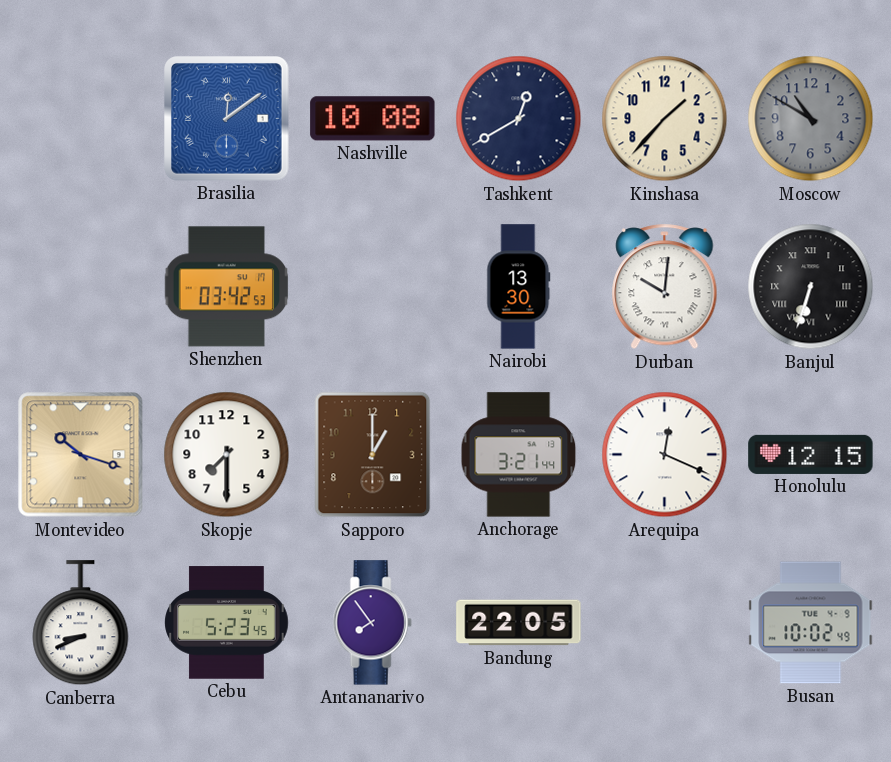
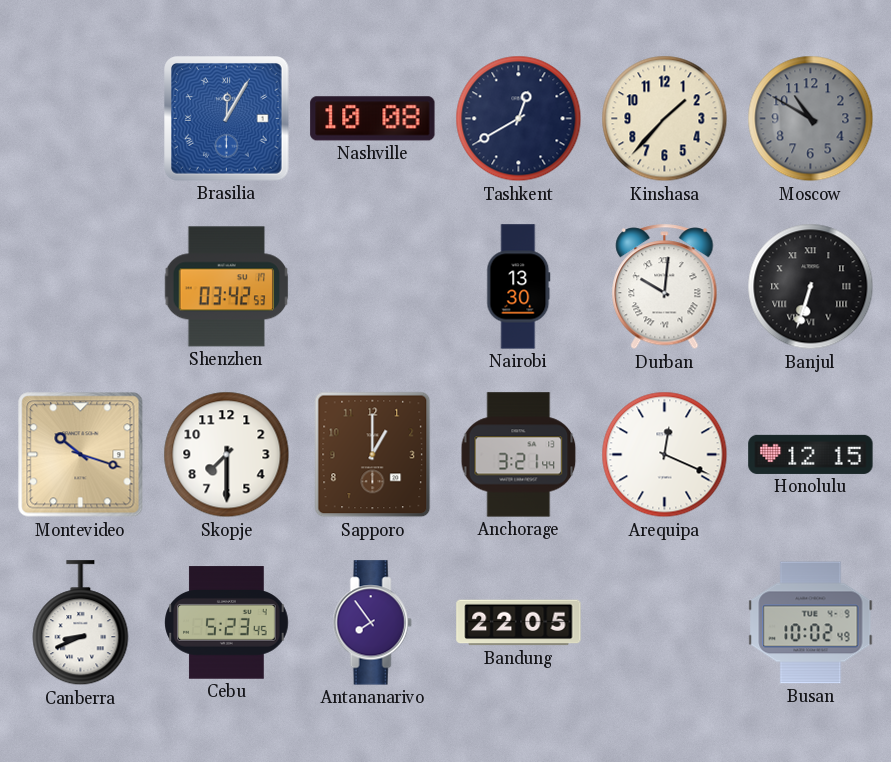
Brasilia: 12:09 -> 12:05
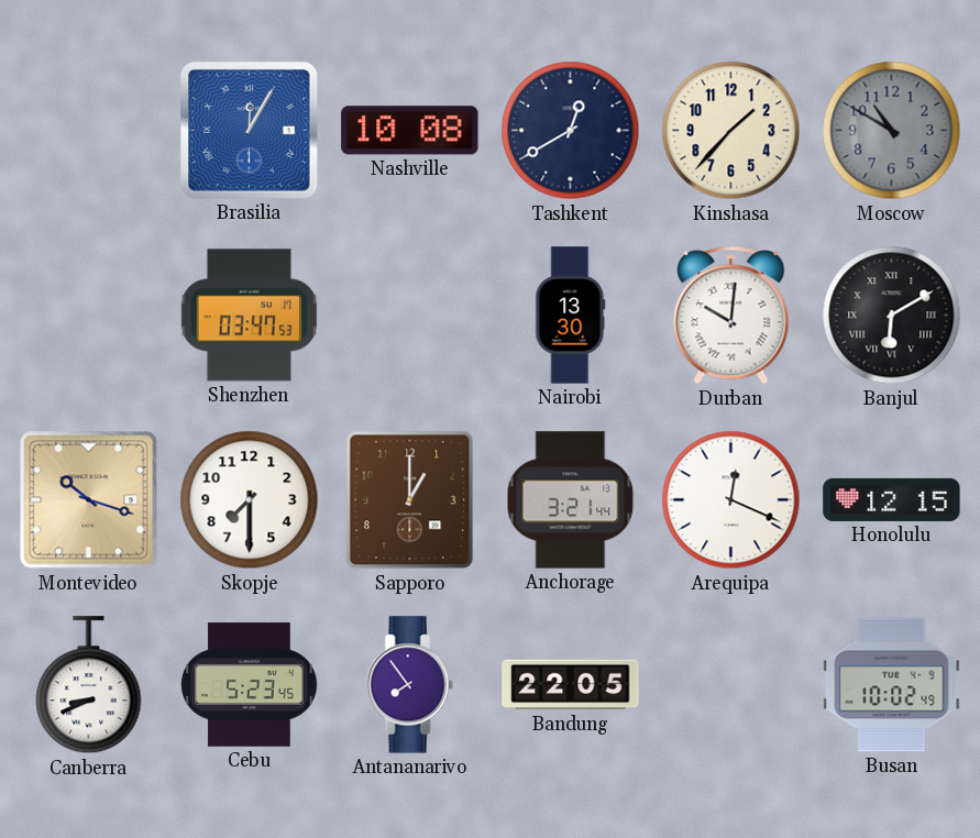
Shenzhen: 03:42 -> 03:47
Banjul: 6:33 -> 6:10
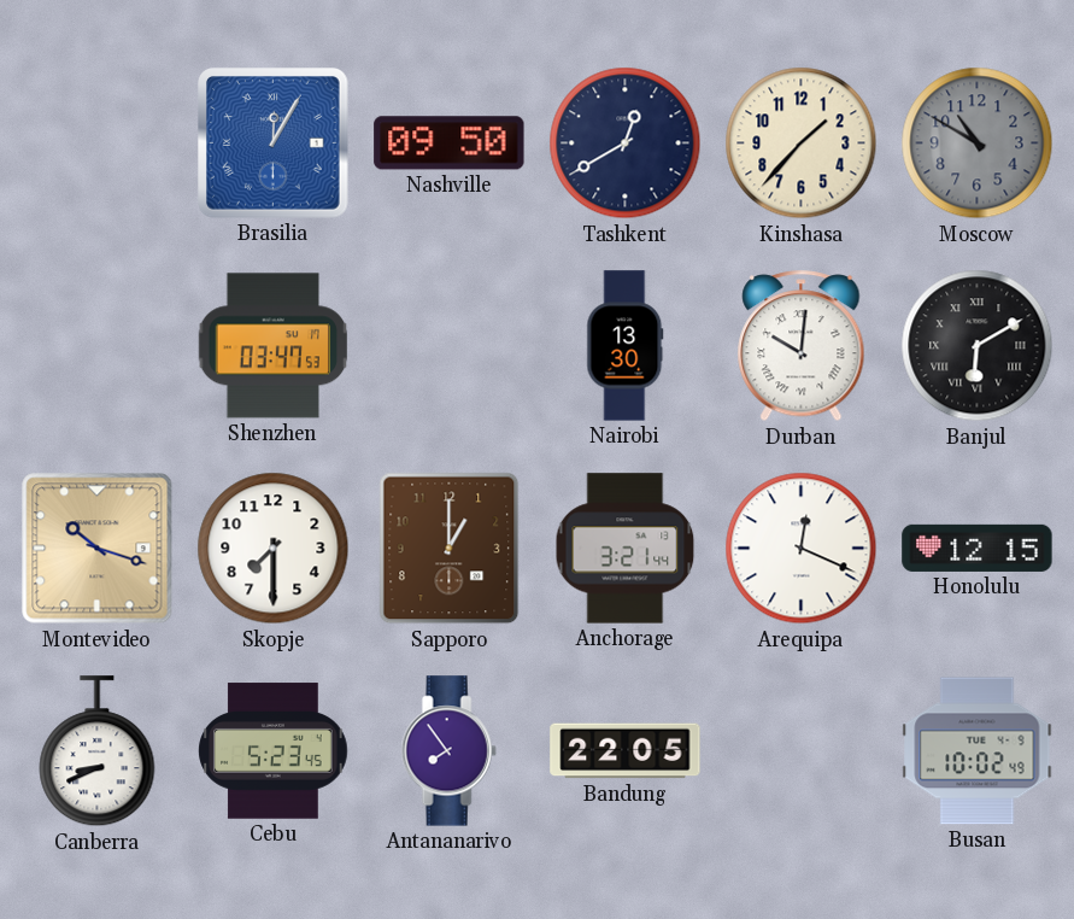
Nashville: 10:08 -> 09:50
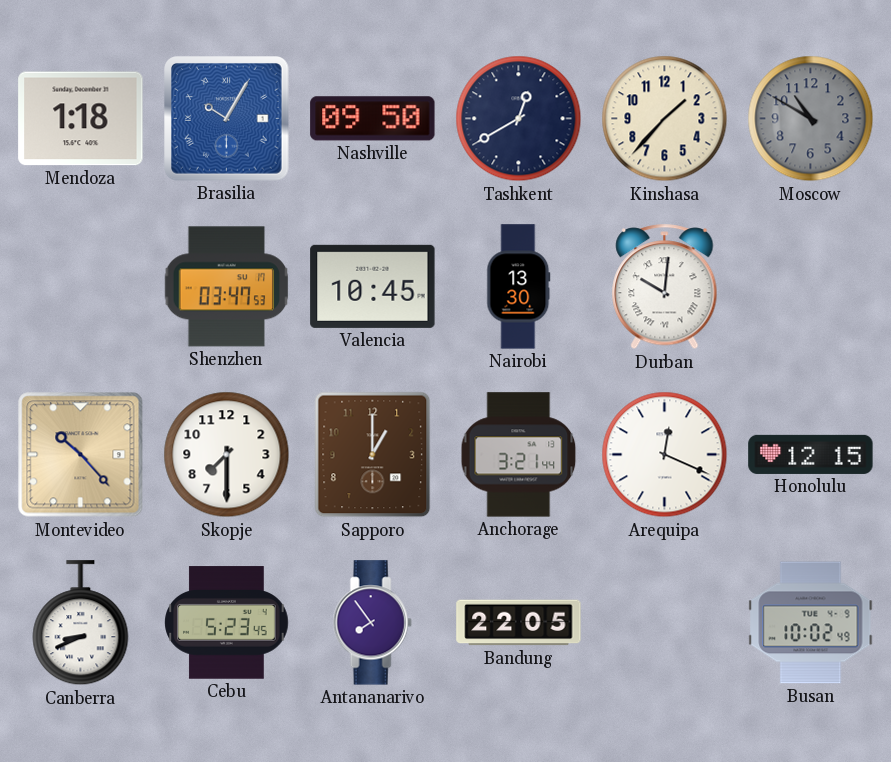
Mendoza: none -> 1:18
Brasilia: 12:05 -> 10:05
Valencia: none -> 10:45
Banjul: 6:10 -> none
Montevideo: 10:18 -> 10:23
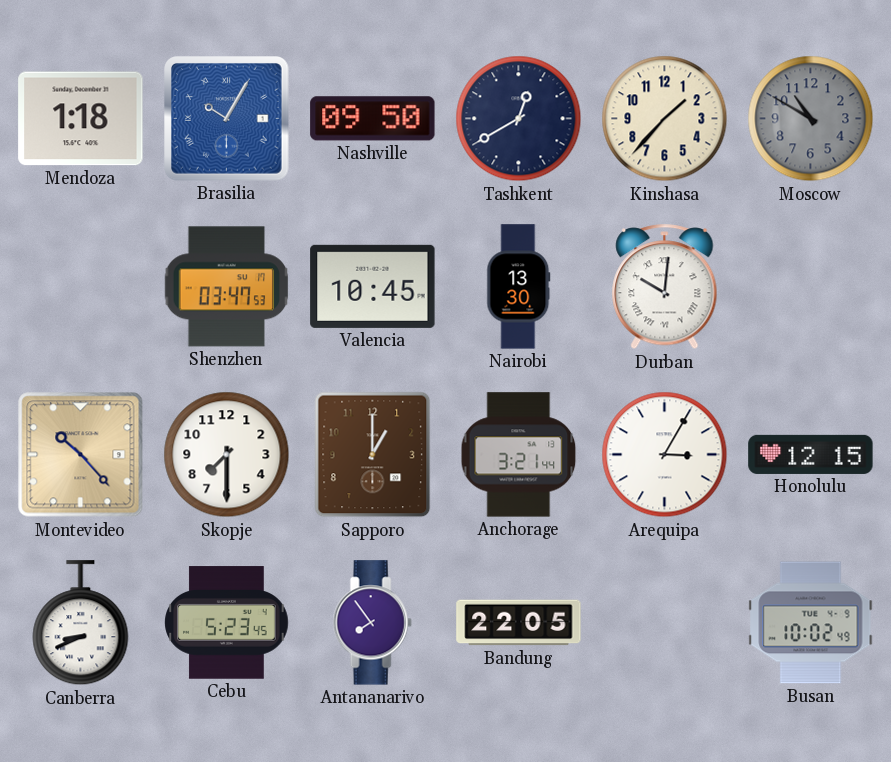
Arequipa: 12:19 -> 3:05
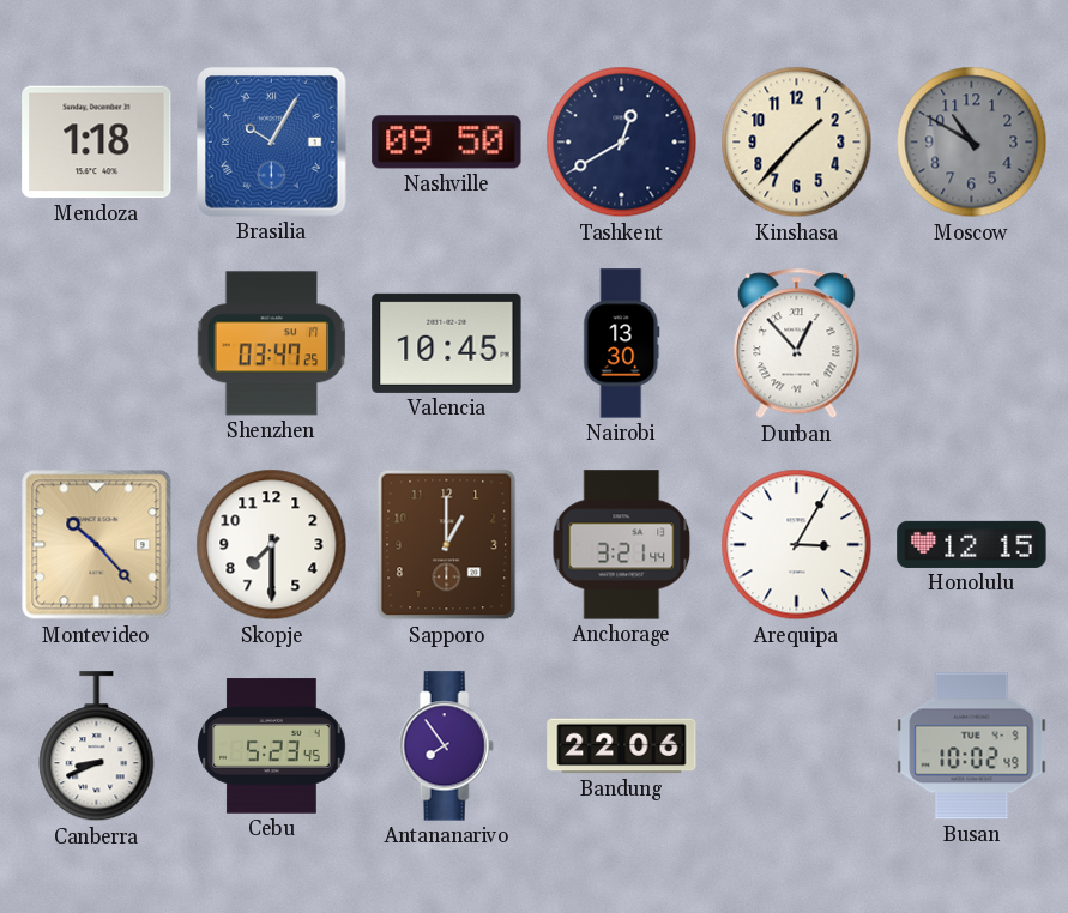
Shenzhen: 03:47:53 -> 03:47:25
Durban: 10:01 -> 12:53
Bandung: 22:05 -> 22:06
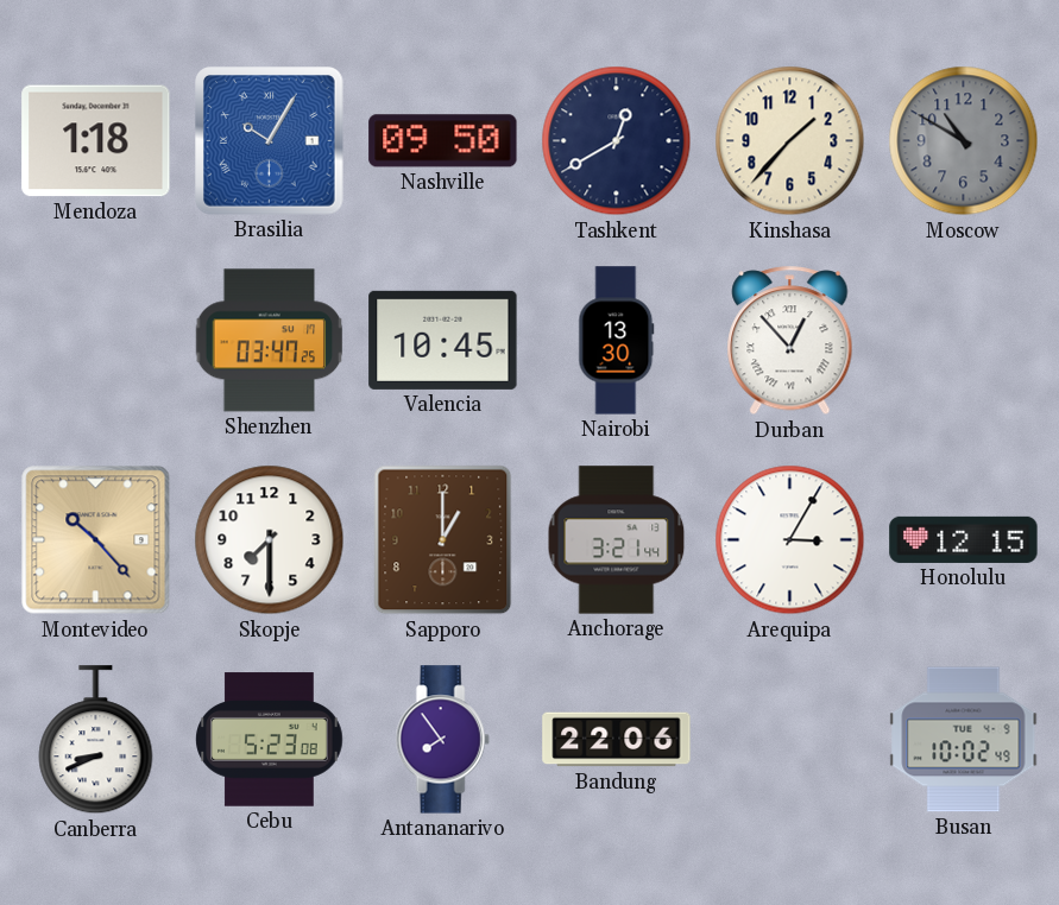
Cebu: 5:23:45 -> 5:23:08
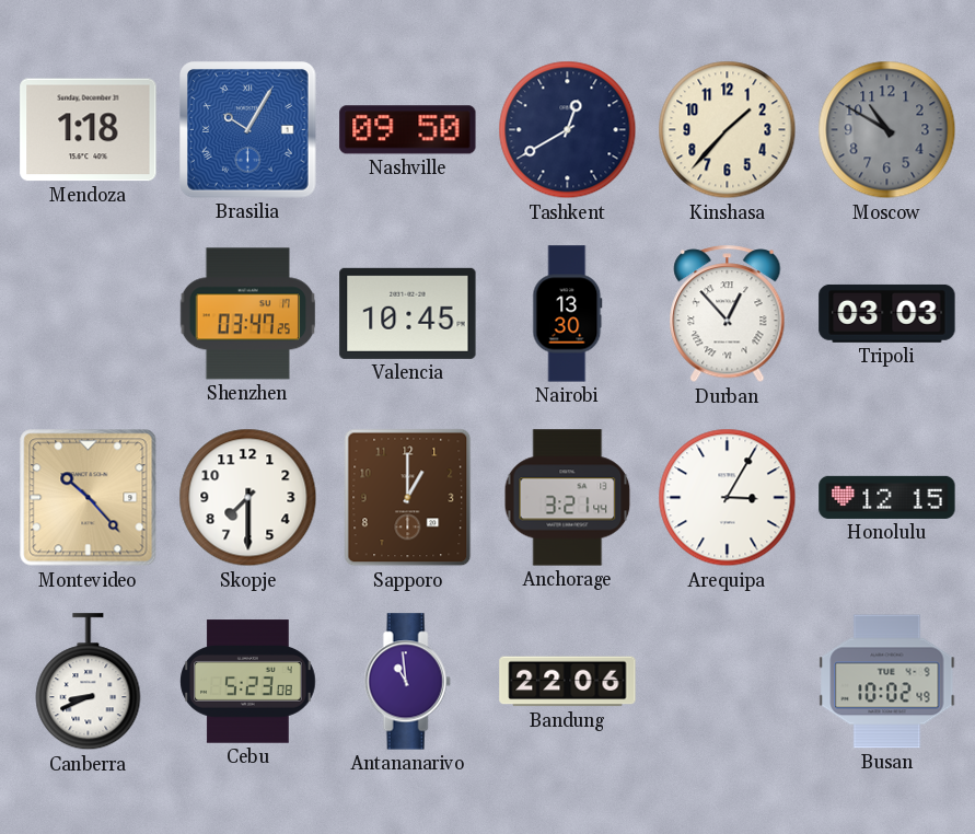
Tripoli: none -> 03:03
Antananarivo: 7:54 -> 10:59
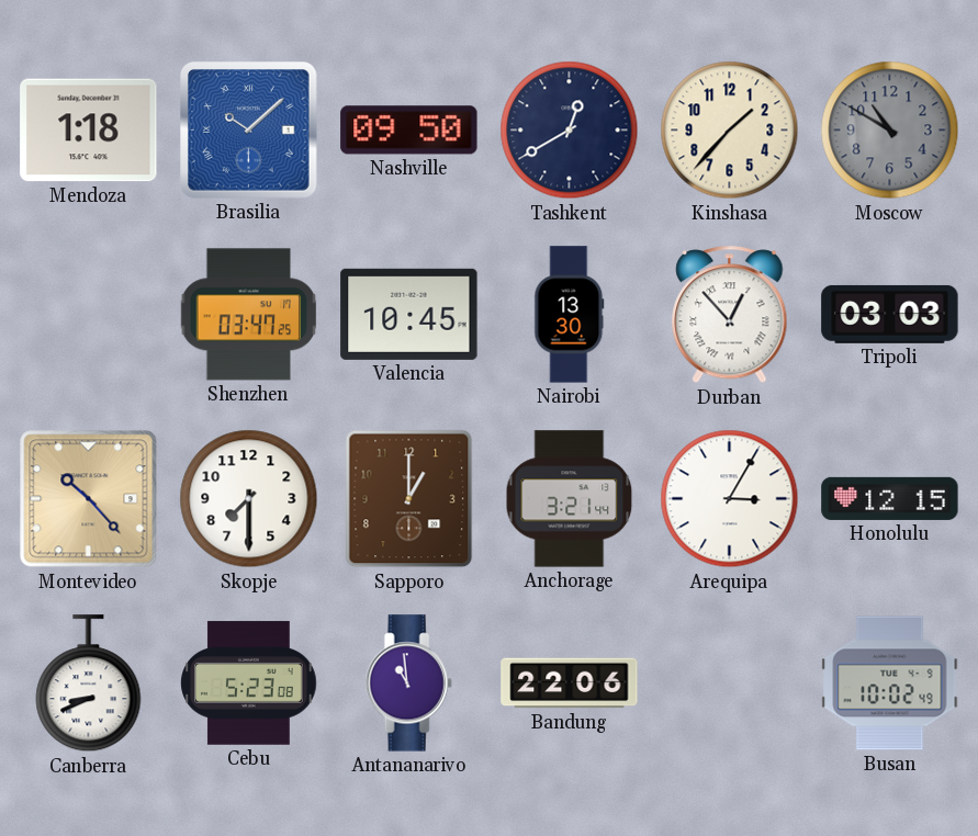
Brasilia: 10:05 -> 10:08
